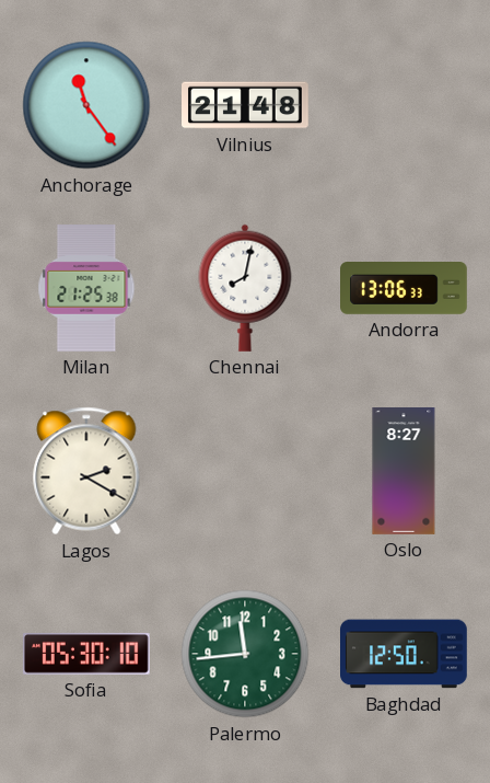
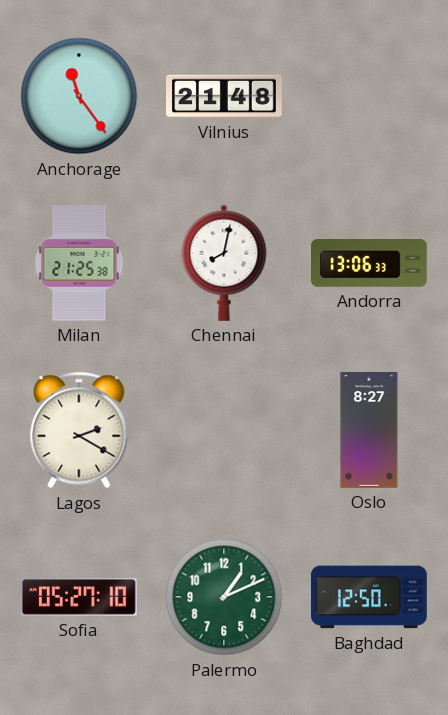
Sofia: 05:30 -> 05:27
Palermo: 11:44 -> 1:11
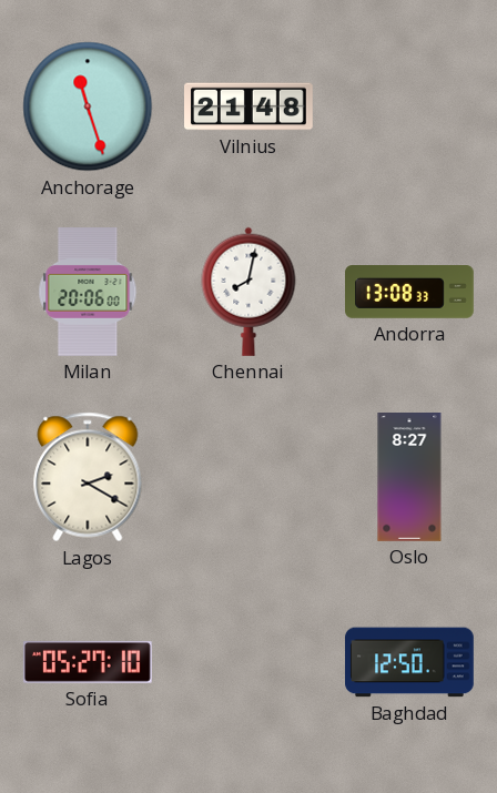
Anchorage: 11:24 -> 11:27
Milan: 21:25 -> 20:06
Andorra: 13:06 -> 13:08
Palermo: 1:11 -> none
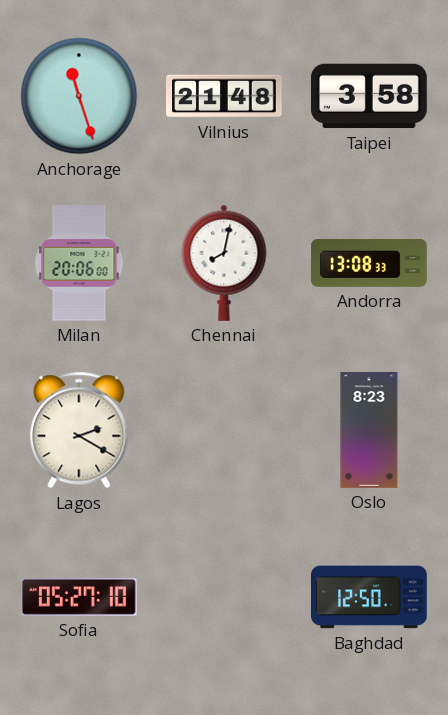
Taipei: none -> 3:58
Oslo: 8:27 -> 8:23
